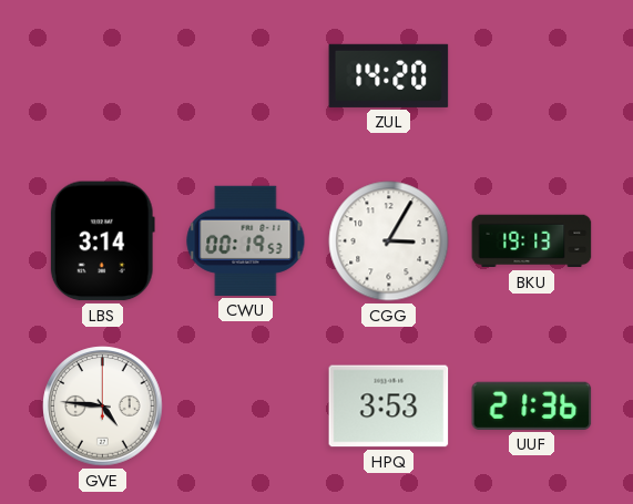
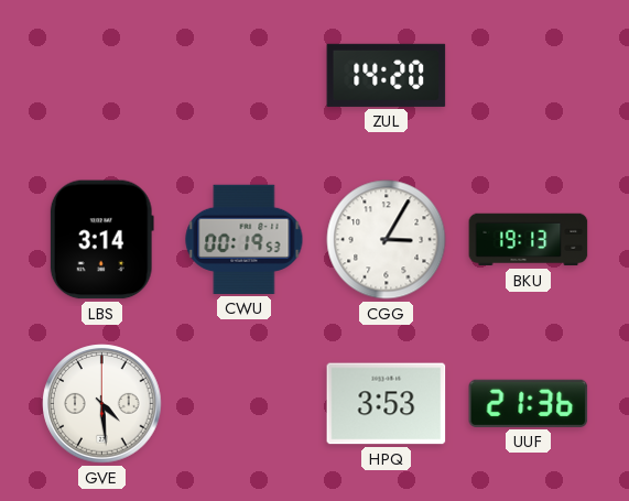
GVE: 4:46 -> 4:29
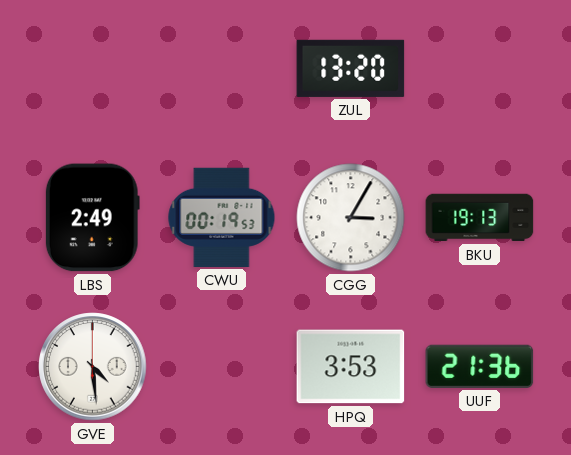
ZUL: 14:20 -> 13:20
LBS: 3:14 -> 2:49
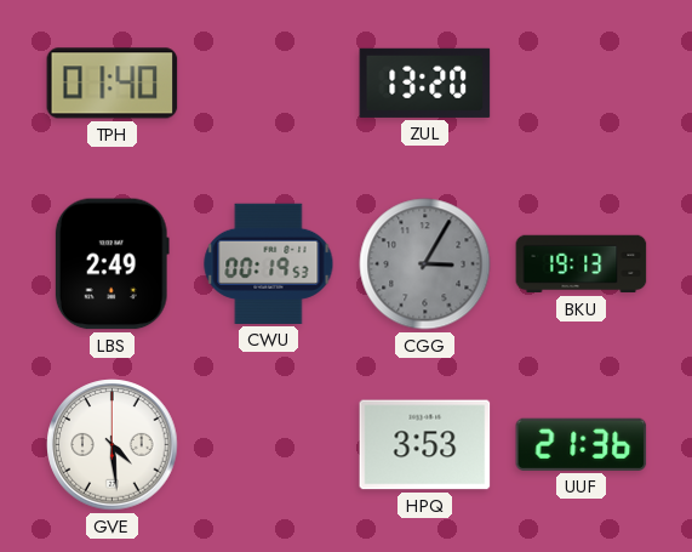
TPH: none -> 01:40
CGG dial: white -> grey
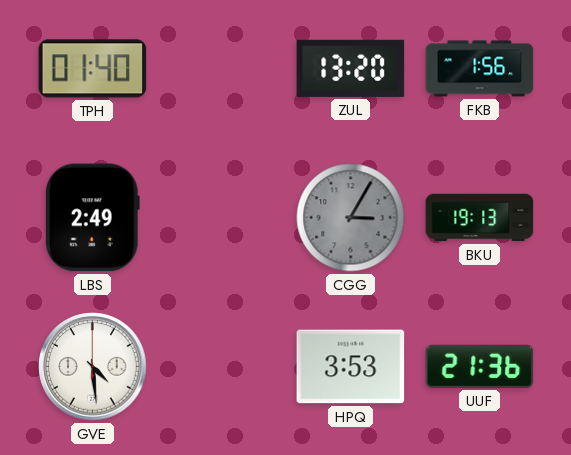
FKB: none -> 1:56
CWU: 00:19 -> none
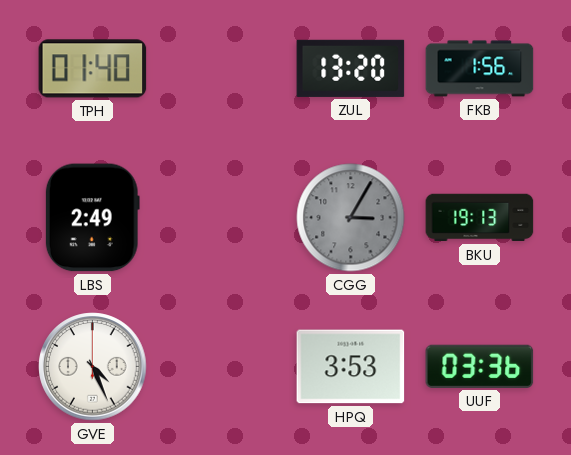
GVE: 4:29 -> 4:26
UUF: 21:36 -> 03:36
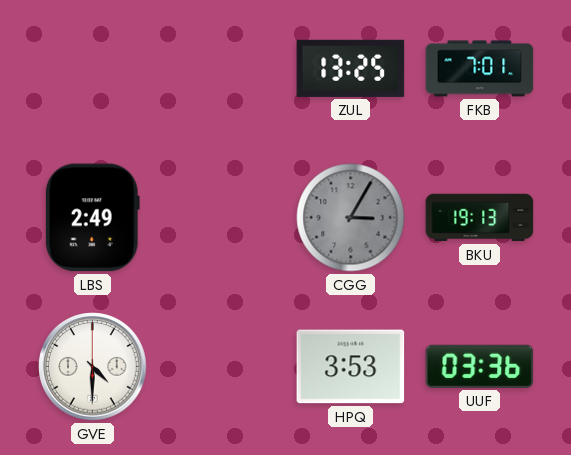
TPH: 01:40 -> none
ZUL: 13:20 -> 13:25
FKB: 1:56 -> 7:01
GVE: 4:26 -> 4:30
